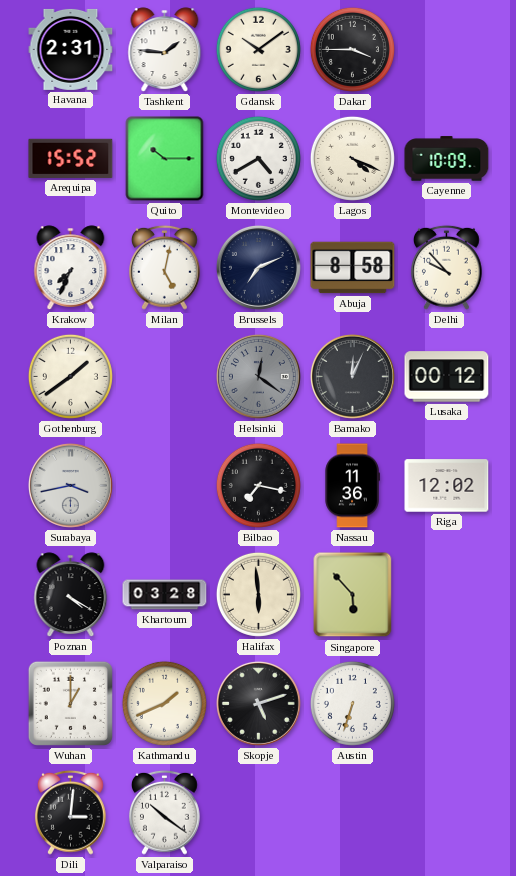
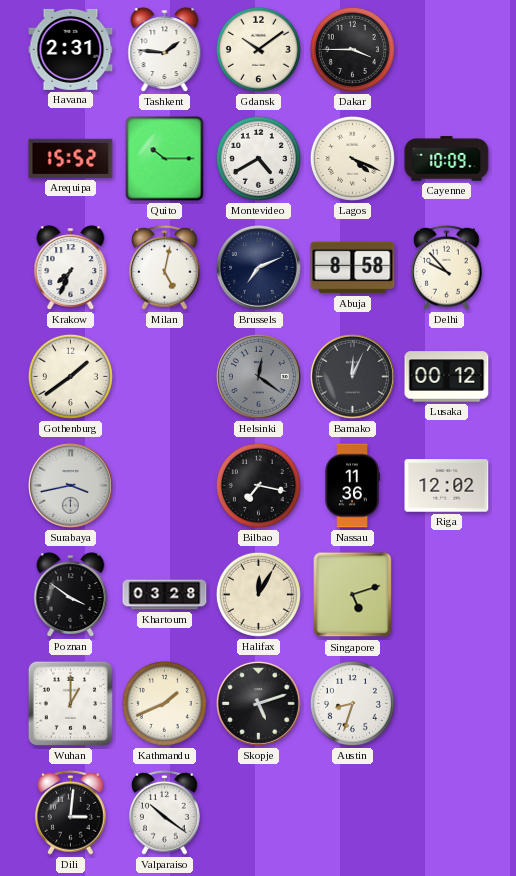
Poznan: 4:20 -> 3:51
Halifax: 5:59 -> 12:05
Singapore: 5:53 -> 5:12
Austin: 6:33 -> 8:33
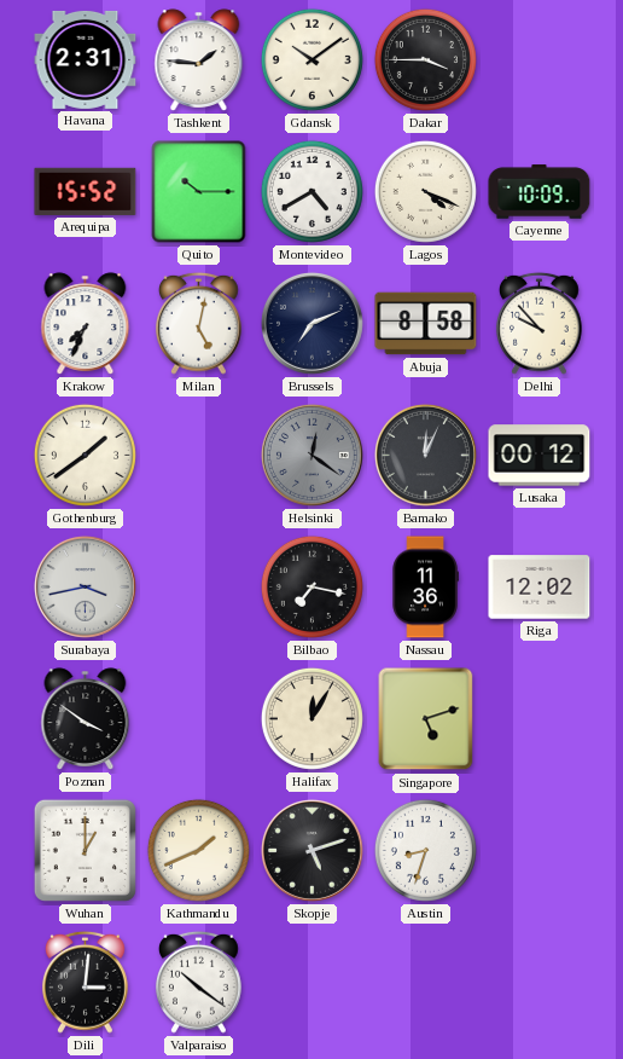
Khartoum: 03:28 -> none
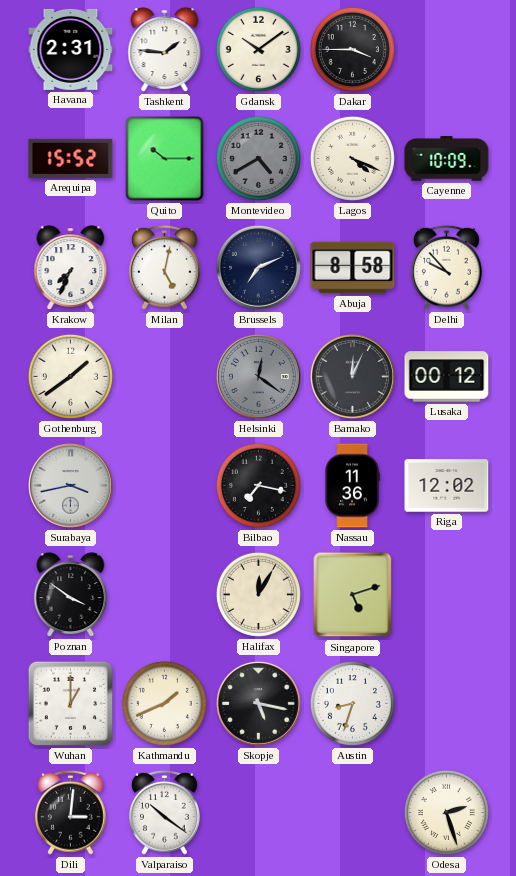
Montevideo dial: white -> grey
Skopje: 5:12 -> 5:17
Odesa: none -> 2:27
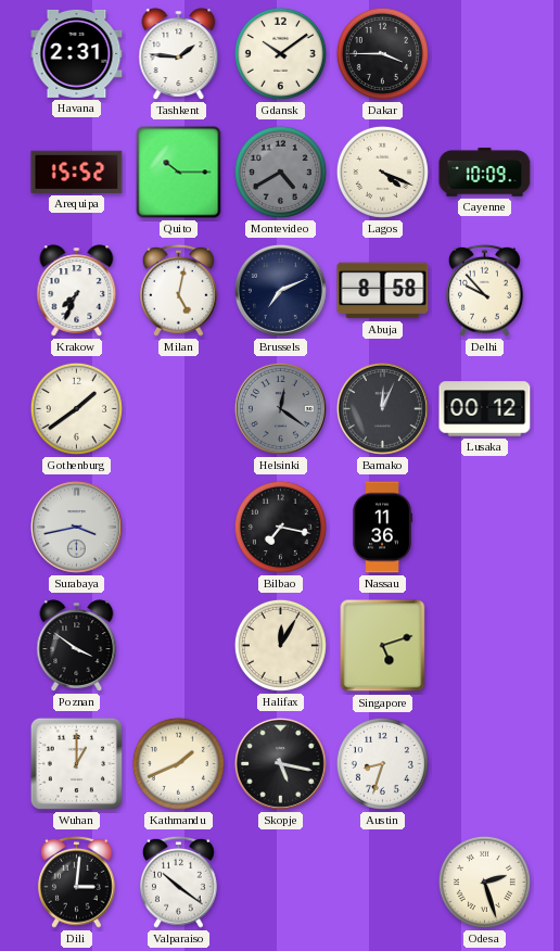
Riga: 12:02 -> none
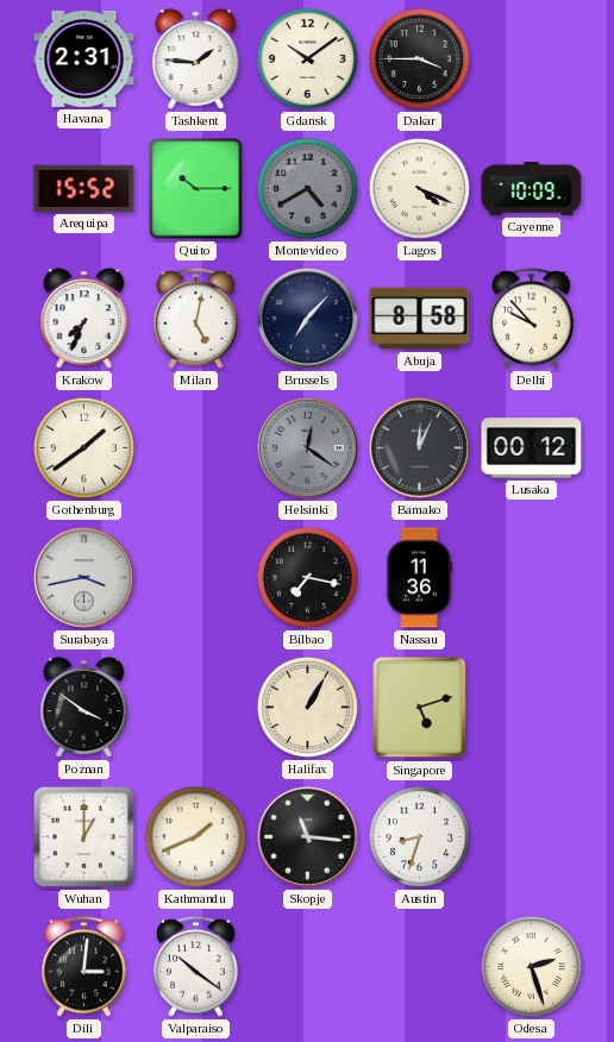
Brussels: 7:11 -> 7:07
Halifax: 12:05 -> 1:05
Skopje: 5:17 -> 11:16
